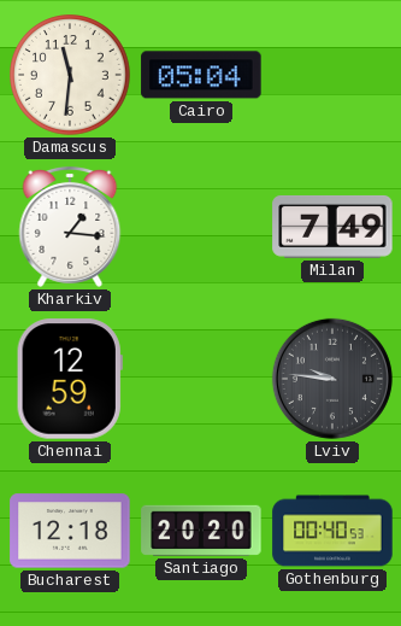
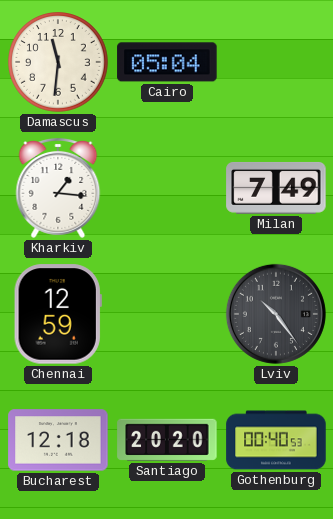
Lviv: 9:46 -> 10:24
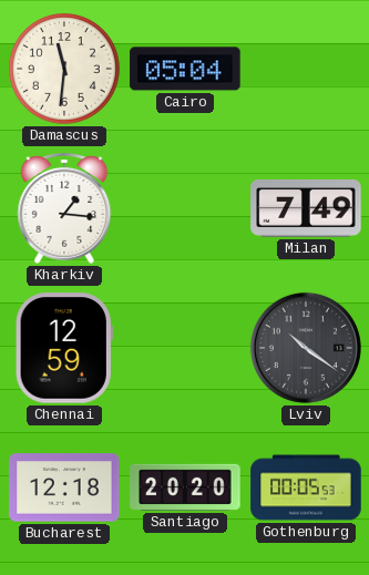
Lviv: 10:24 -> 10:21
Gothenburg: 00:40 -> 00:05
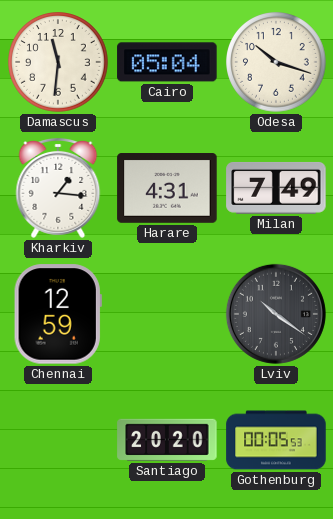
Odesa: none -> 10:18
Harare: none -> 4:31
Bucharest: 12:18 -> none
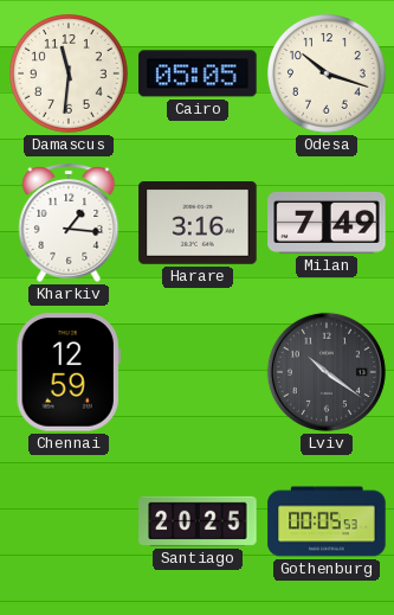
Cairo: 05:04 -> 05:05
Harare: 4:31 -> 3:16
Santiago: 20:20 -> 20:25
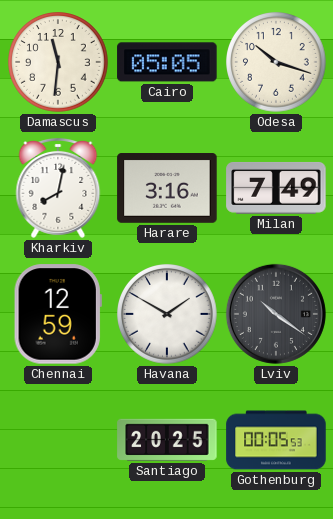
Kharkiv: 1:16 -> 8:02
Havana: none -> 1:50
